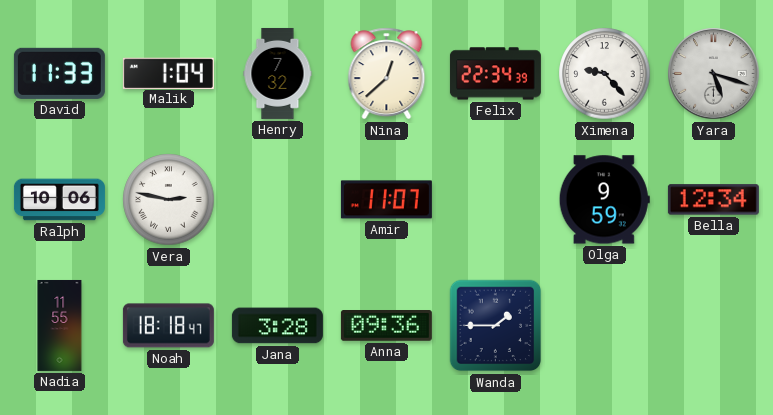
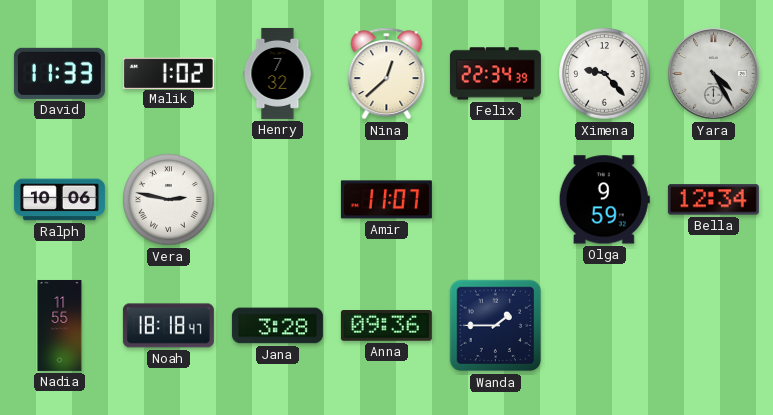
Malik: 1:04 -> 1:02
Yara: 5:18 -> 4:25
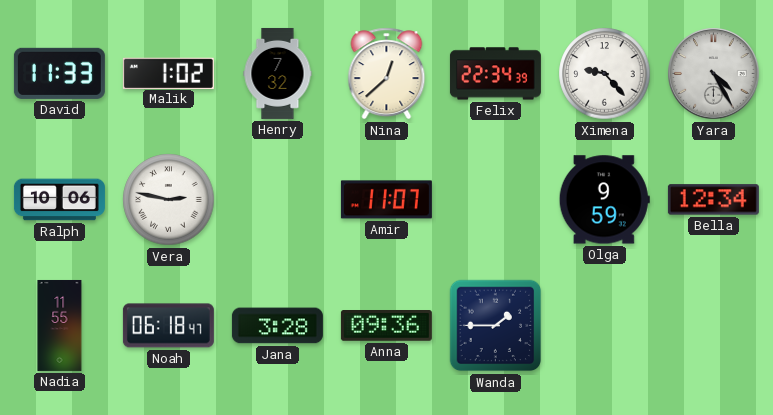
Noah: 18:18 -> 06:18
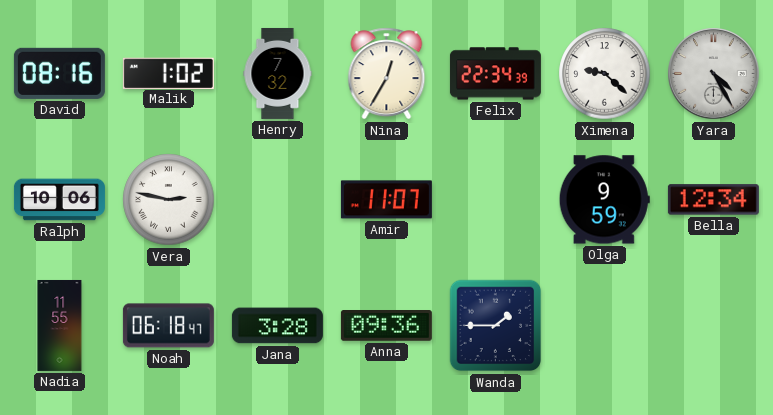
David: 11:33 -> 08:16
Nina: 12:38 -> 12:35
Ximena: 9:23 -> 9:22
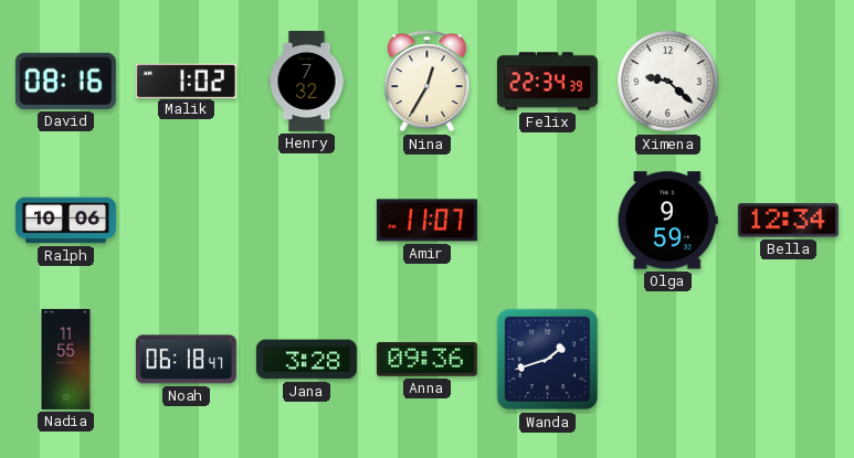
Yara: 4:25 -> none
Vera: 2:47 -> none
Wanda: 1:45 -> 1:42
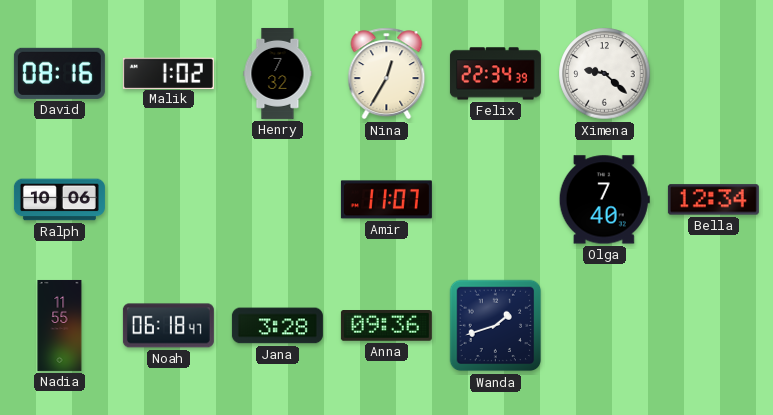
Olga: 9:59 -> 7:40
